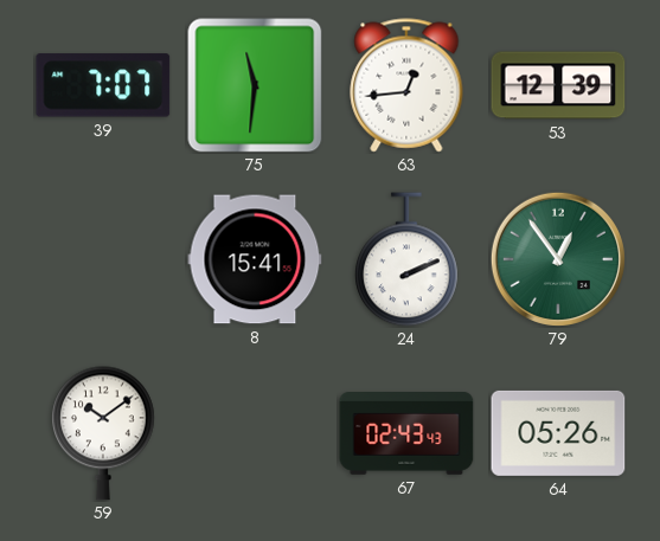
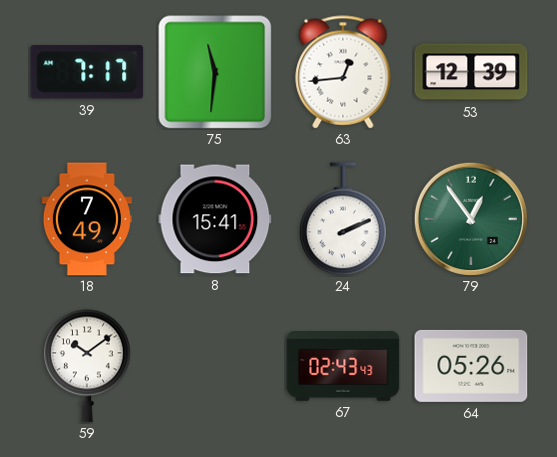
39: 7:07 -> 7:17
18: none -> 7:49
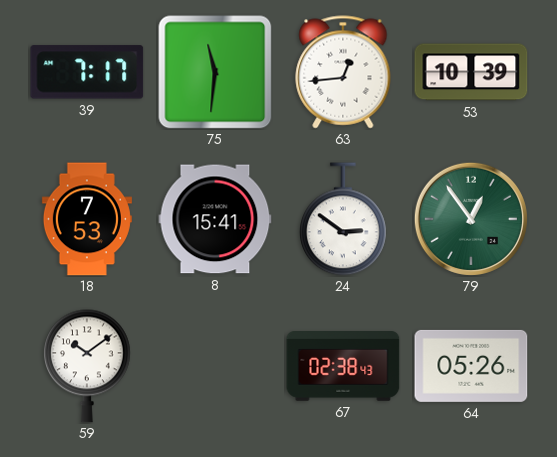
53: 12:39 -> 10:39
18: 7:49 -> 7:53
24: 2:11 -> 2:51
67: 02:43 -> 02:38
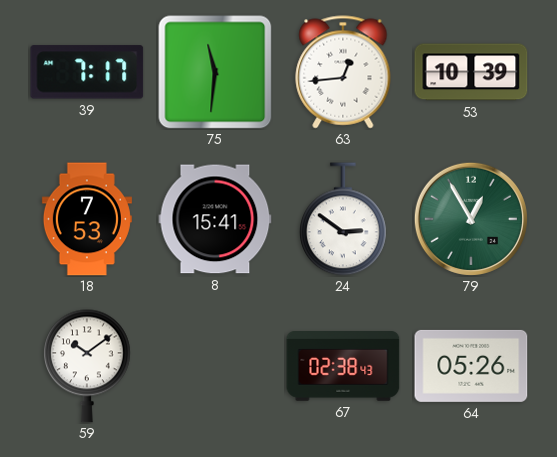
79: 12:54 -> 12:55
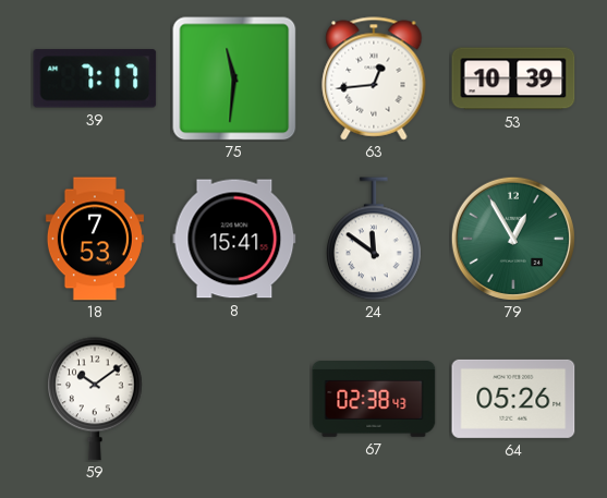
24: 2:51 -> 11:51
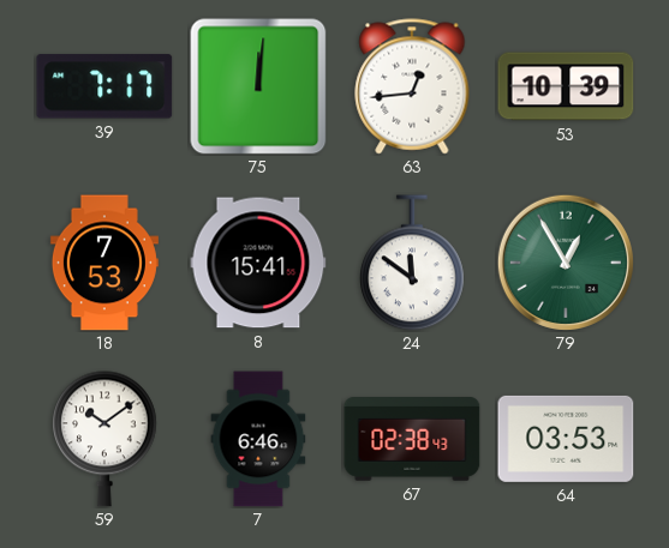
75: 11:31 -> 12:01
7: none -> 6:46
64: 05:26 -> 03:53
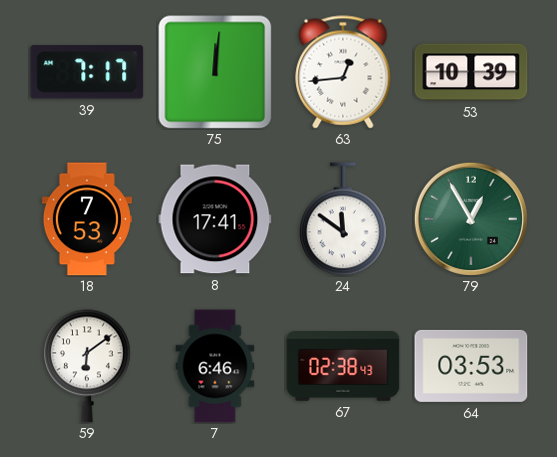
8: 15:41 -> 17:41
59: 10:09 -> 6:09
